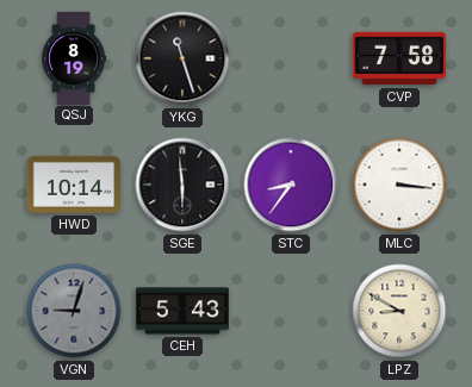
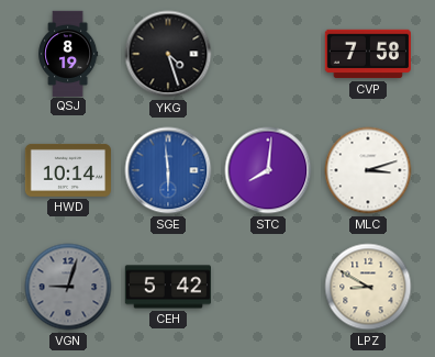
YKG: 11:27 -> 4:27
SGE dial: black -> blue
STC: 8:36 -> 8:01
MLC: 3:16 -> 3:12
CEH: 5:43 -> 5:42
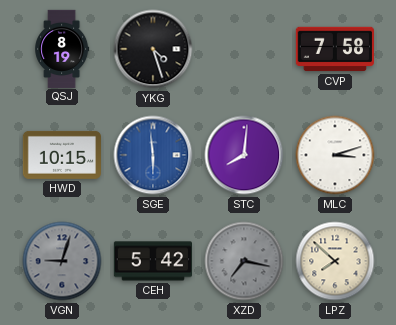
HWD: 10:14 -> 10:15
XZD: none -> 7:17
LPZ: 8:50 -> 7:52
